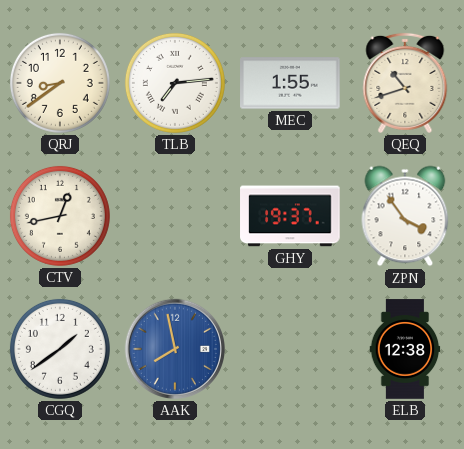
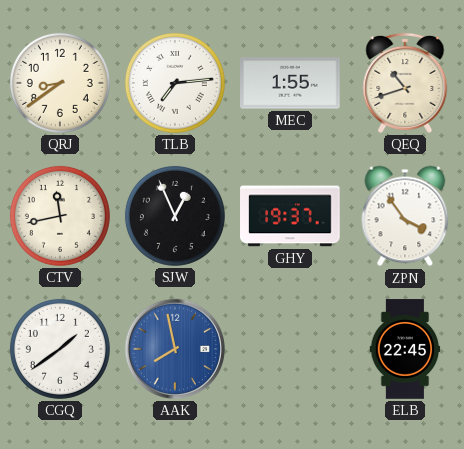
CTV: 12:43 -> 11:43
SJW: none -> 12:56
ELB: 12:38 -> 22:45
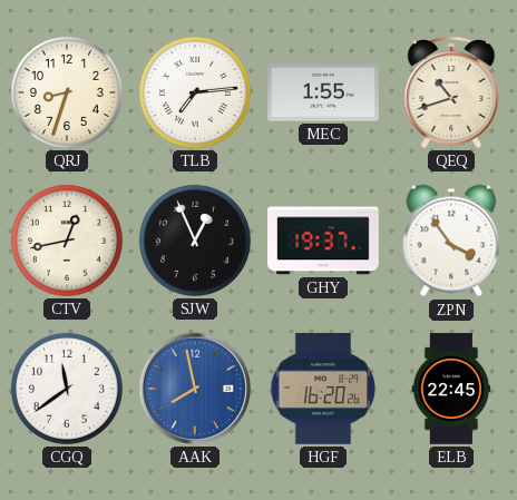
QRJ: 8:39 -> 8:33
CTV: 11:43 -> 12:43
CGQ: 1:39 -> 11:39
HGF: none -> 16:20
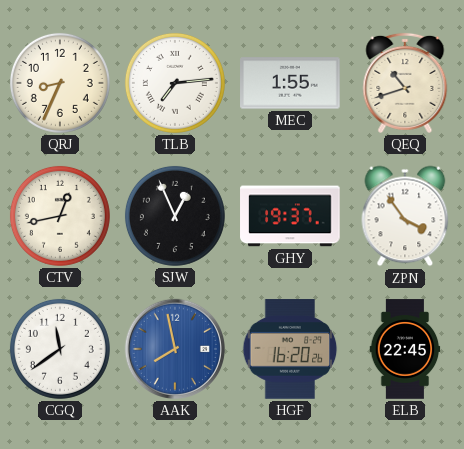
QRJ: 8:33 -> 8:34
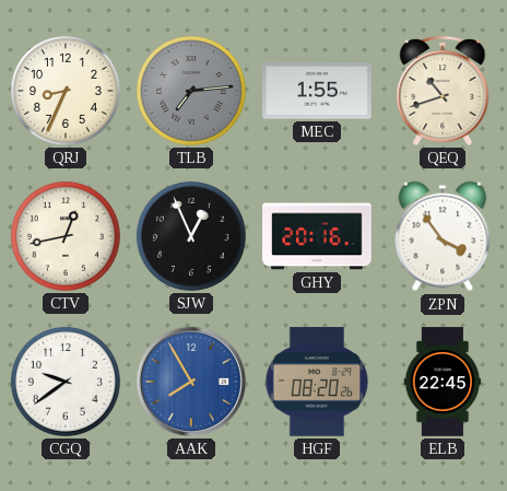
TLB dial: white -> grey
GHY: 19:37 -> 20:16
CGQ: 11:39 -> 9:39
AAK: 7:58 -> 7:55
HGF: 16:20 -> 08:20
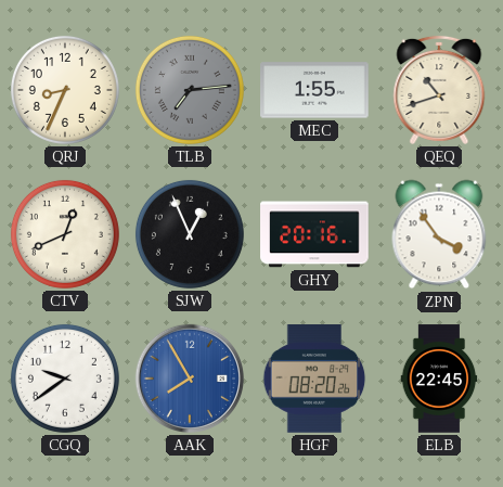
CTV: 12:43 -> 12:41
